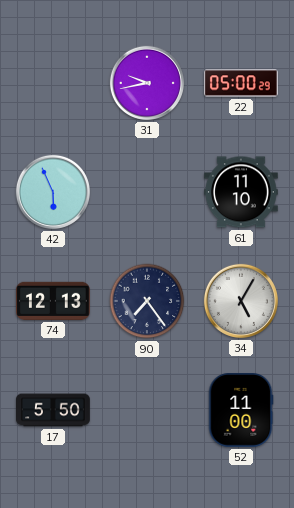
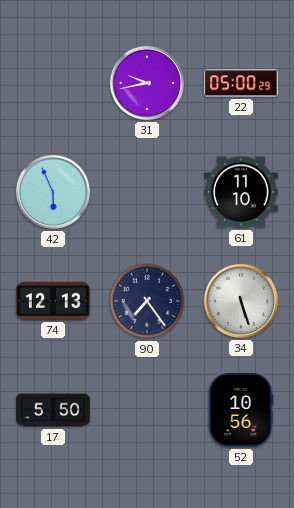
34: 5:05 -> 5:27
52: 11:00 -> 10:56
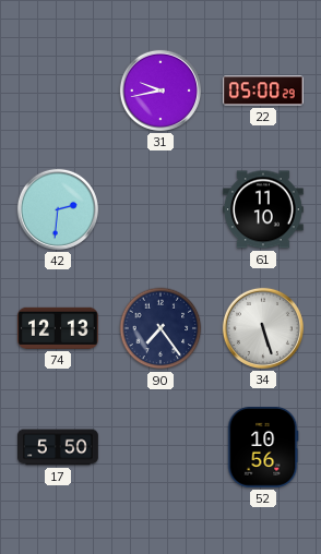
42: 5:56 -> 2:31
